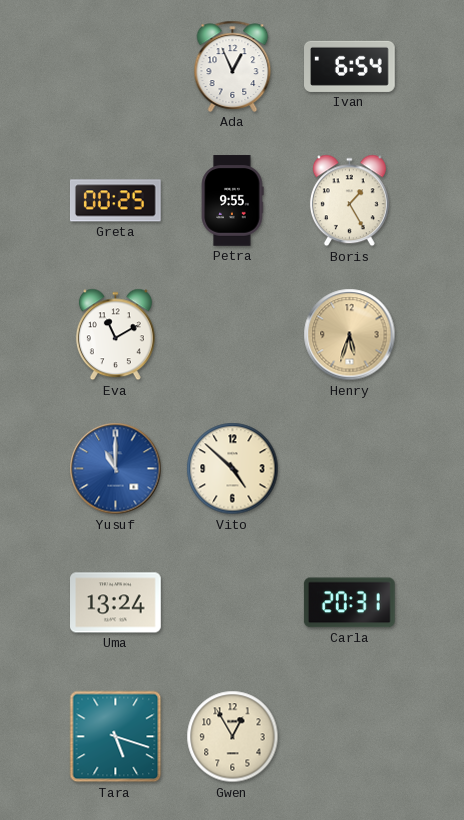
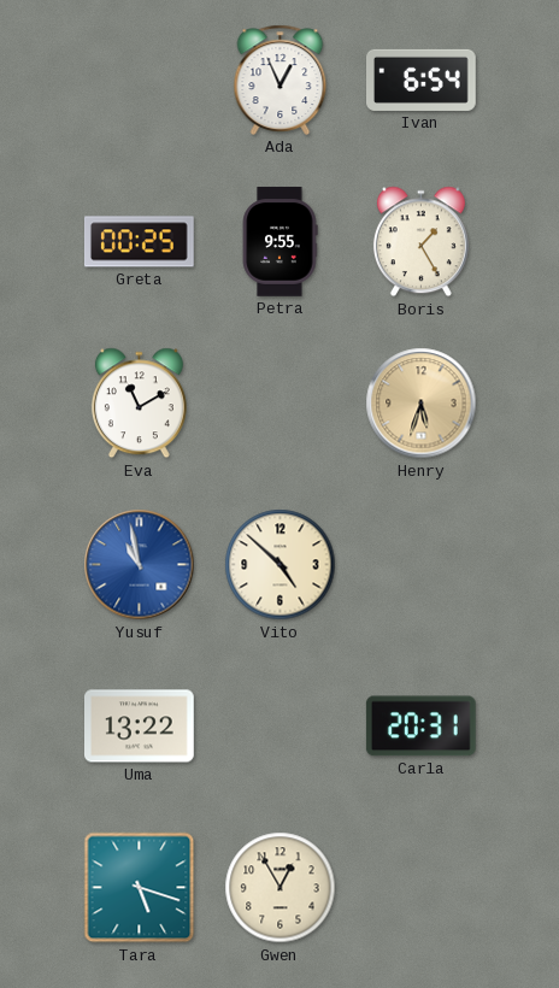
Yusuf: 11:00 -> 10:58
Uma: 13:24 -> 13:22
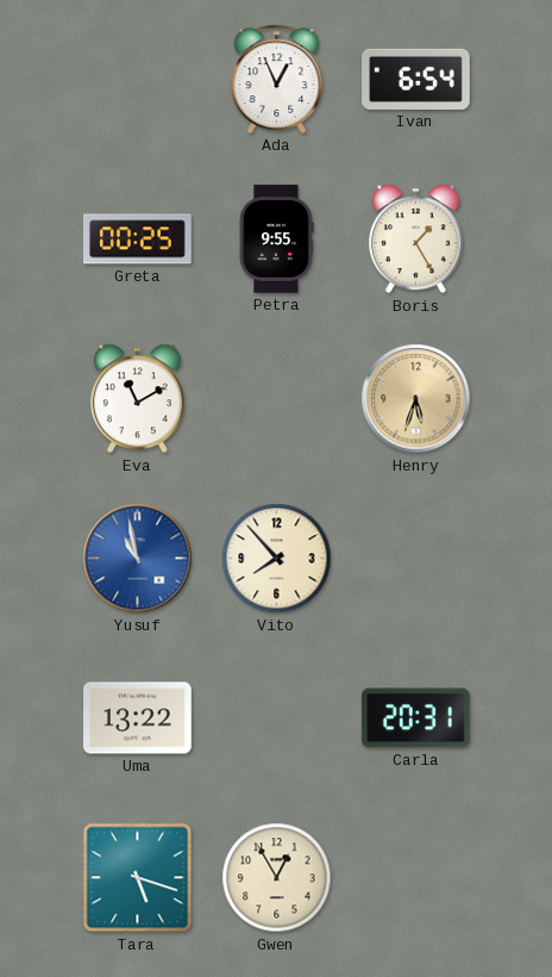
Vito: 4:52 -> 7:53
